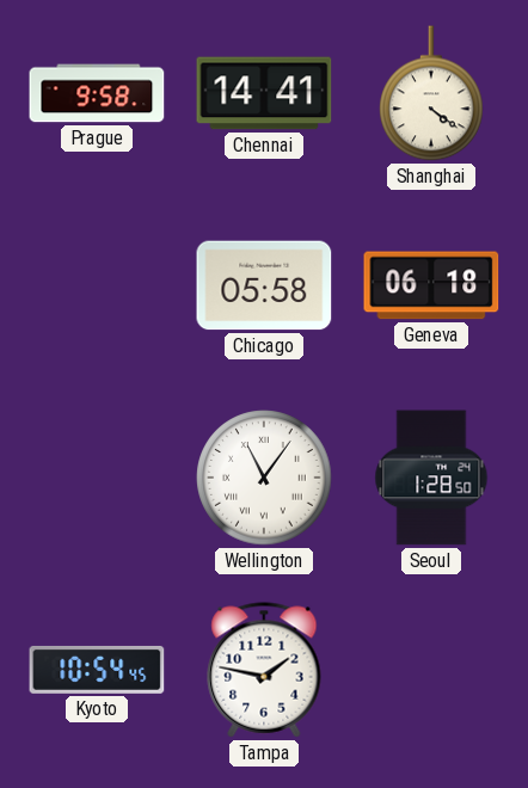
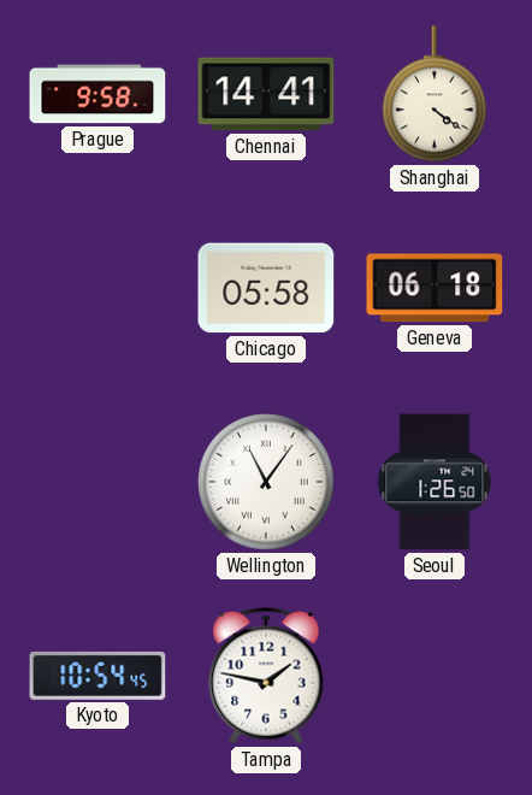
Seoul: 1:28 -> 1:26
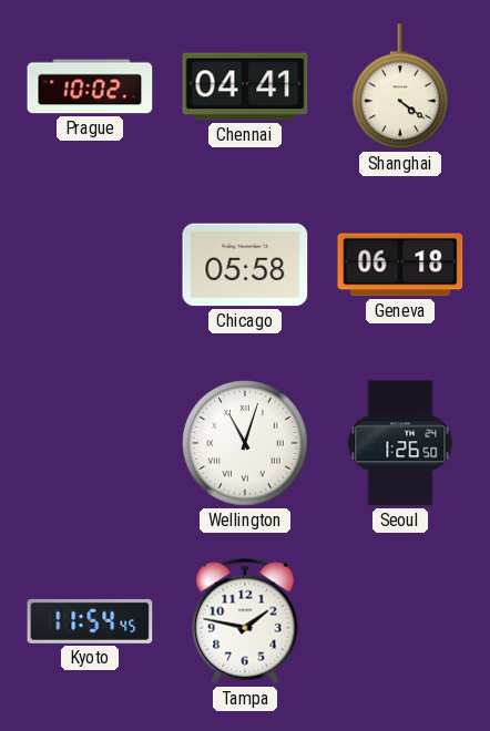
Prague: 9:58 -> 10:02
Chennai: 14:41 -> 04:41
Wellington: 11:06 -> 11:03
Kyoto: 10:54 -> 11:54
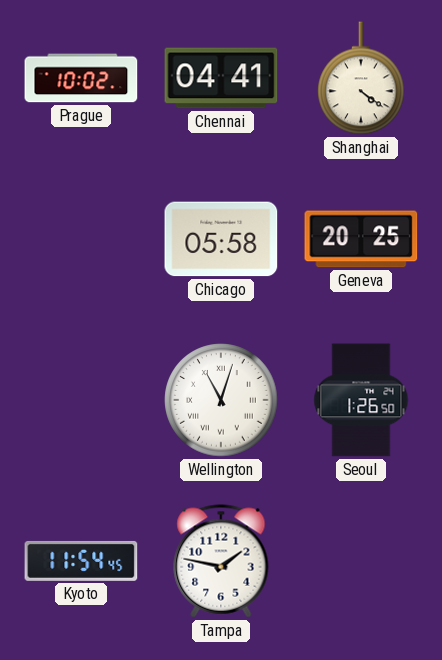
Geneva: 06:18 -> 20:25
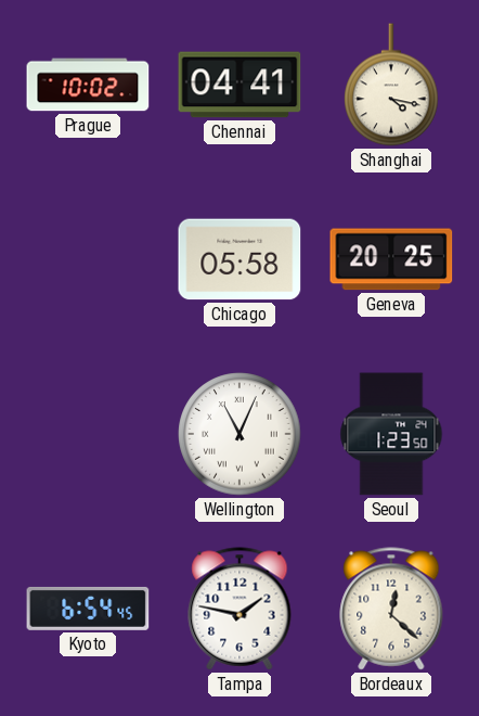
Shanghai: 4:21 -> 4:17
Wellington: 11:03 -> 11:04
Seoul: 1:26 -> 1:23
Kyoto: 11:54 -> 6:54
Bordeaux: none -> 12:22
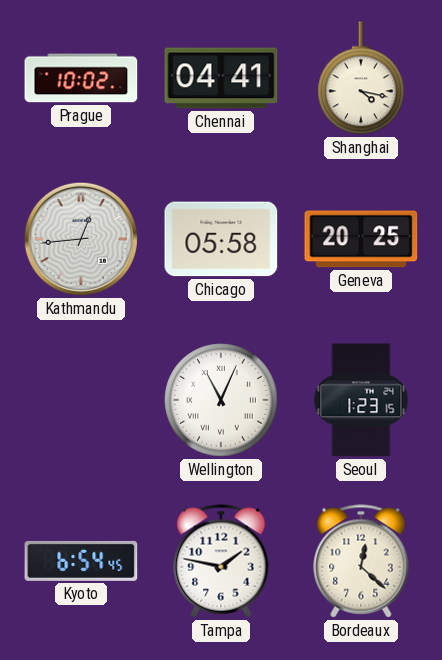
Kathmandu: none -> 12:44
Seoul: 1:23:50 -> 1:23:15
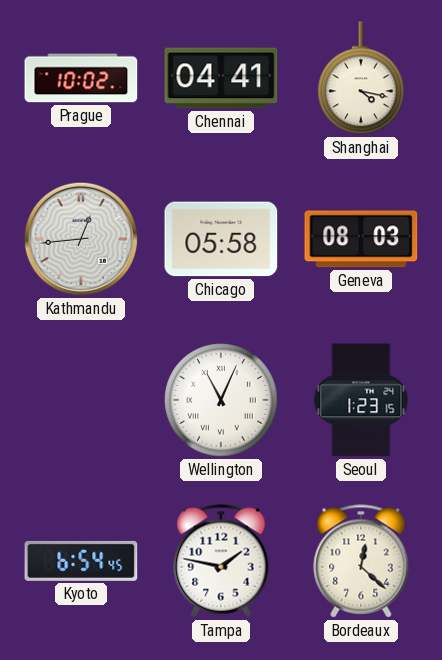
Geneva: 20:25 -> 08:03
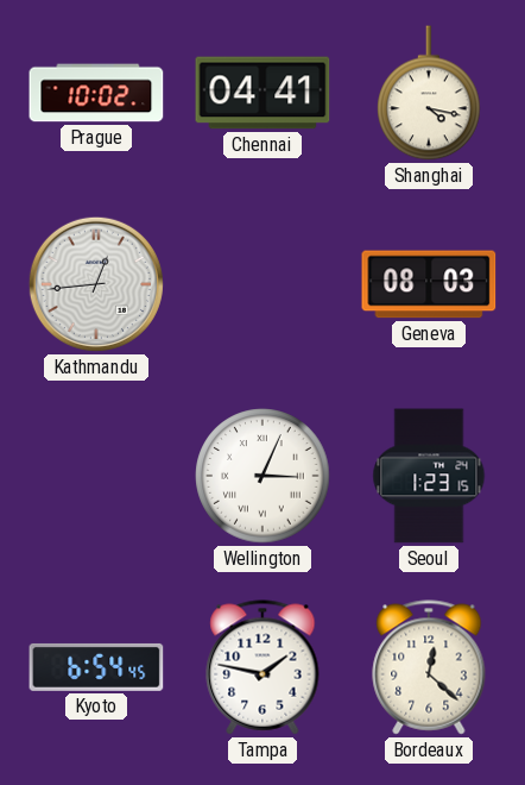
Chicago: 05:58 -> none
Wellington: 11:04 -> 3:04
